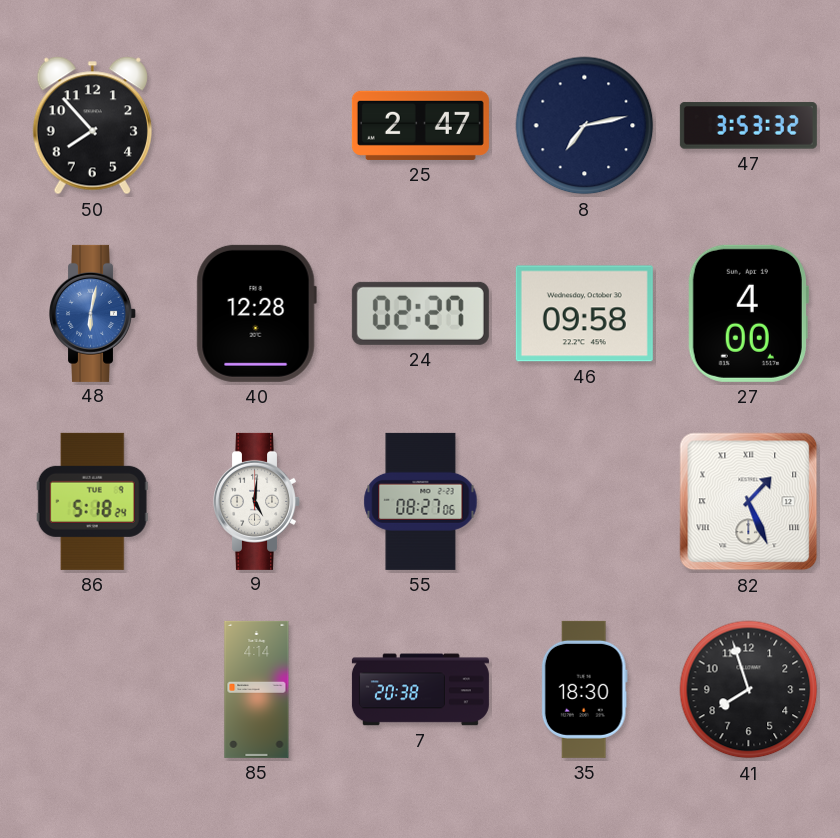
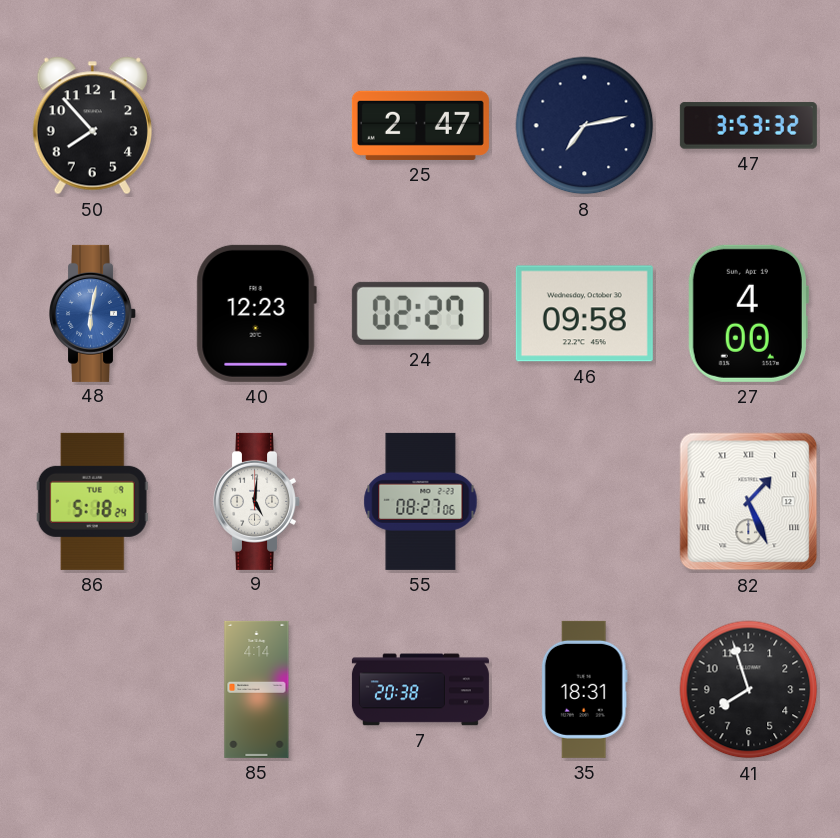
40: 12:28 -> 12:23
35: 18:30 -> 18:31
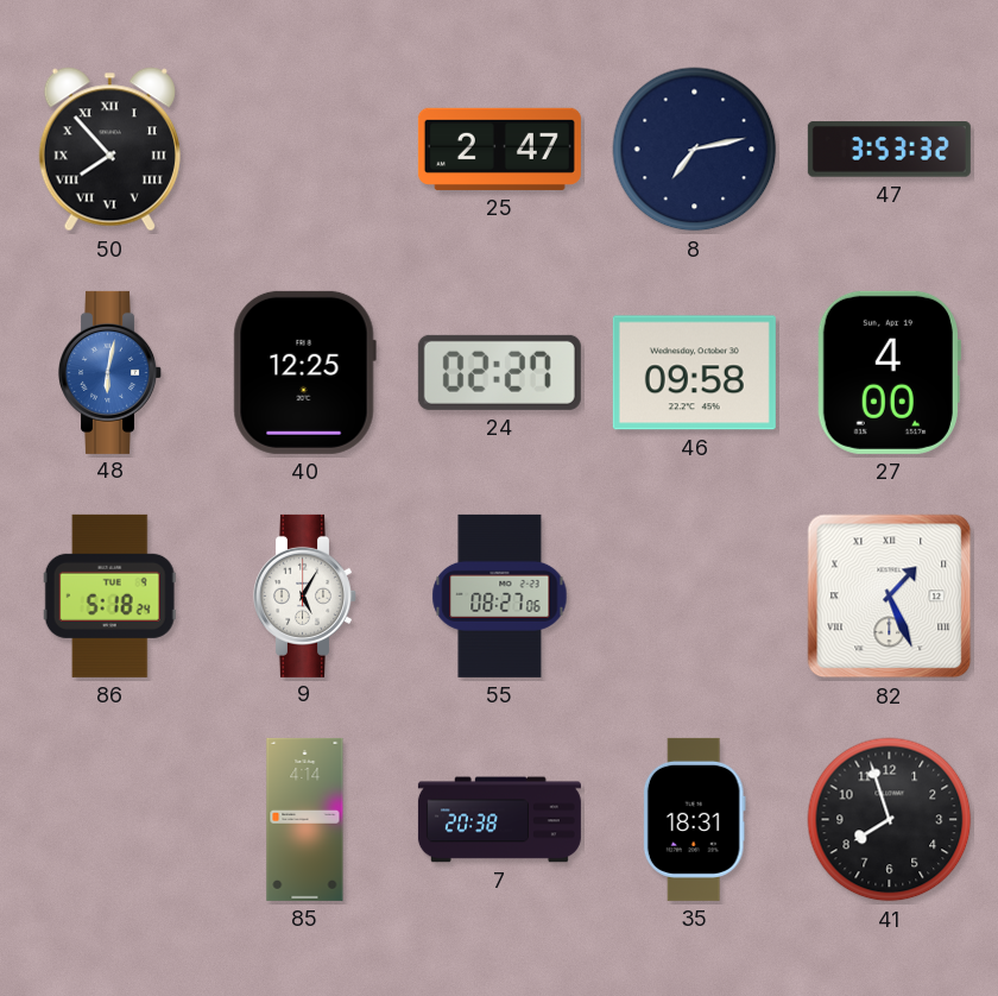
50 numerals: Arabic -> Roman
40: 12:23 -> 12:25
9: 5:01 -> 5:05
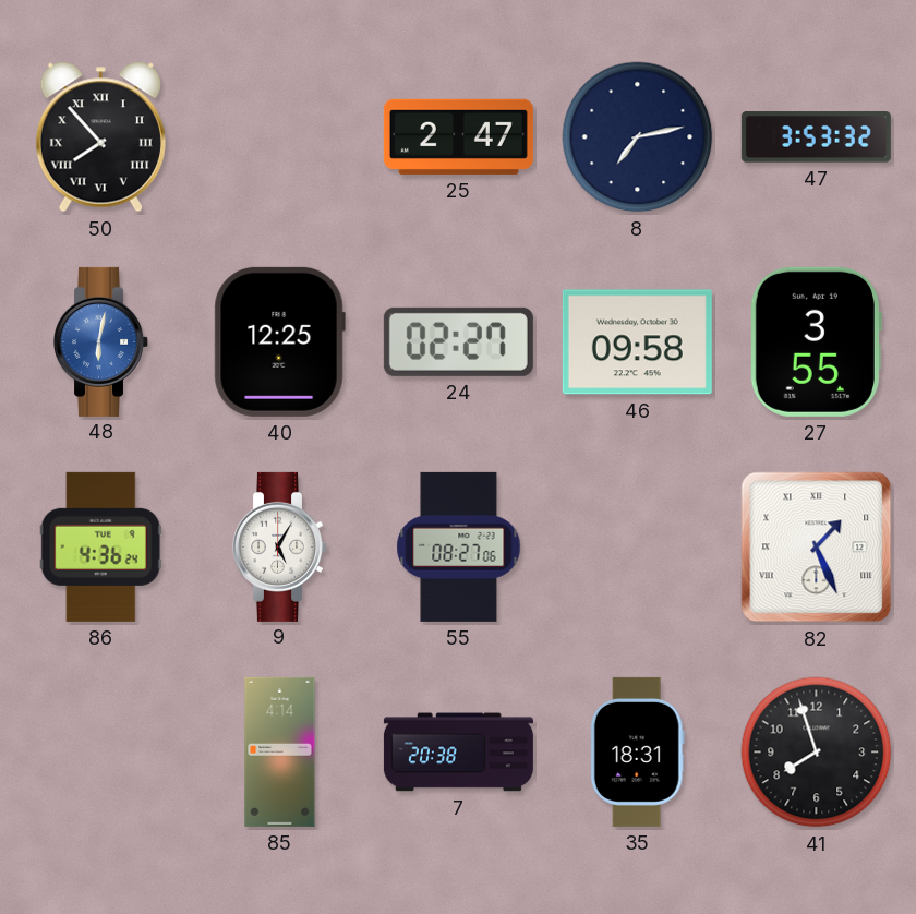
27: 4:00 -> 3:55
86: 5:18 -> 4:36
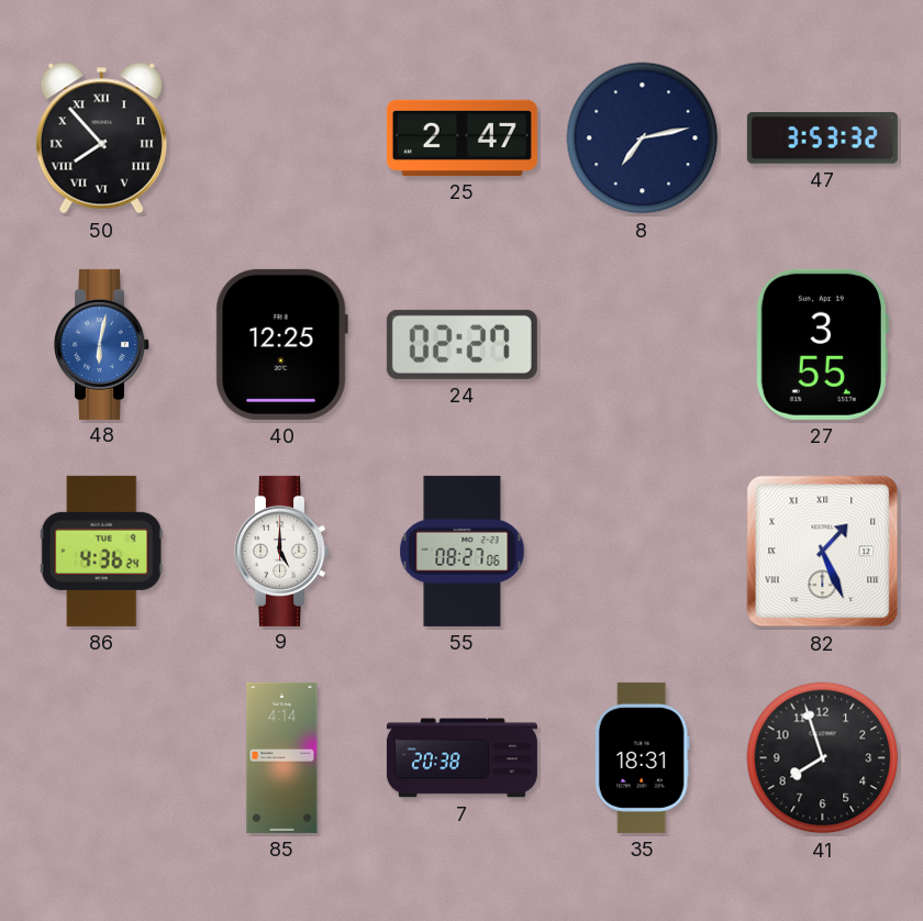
46: 09:58 -> none
9: 5:05 -> 5:00
